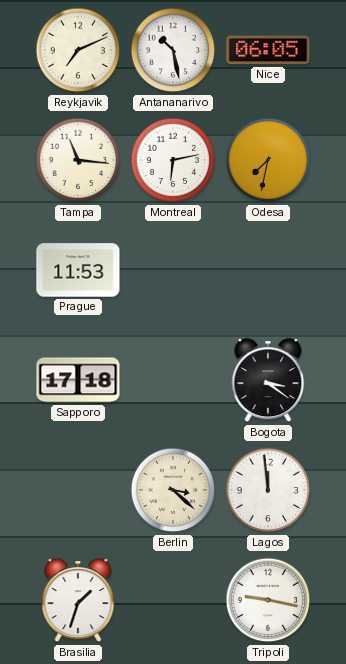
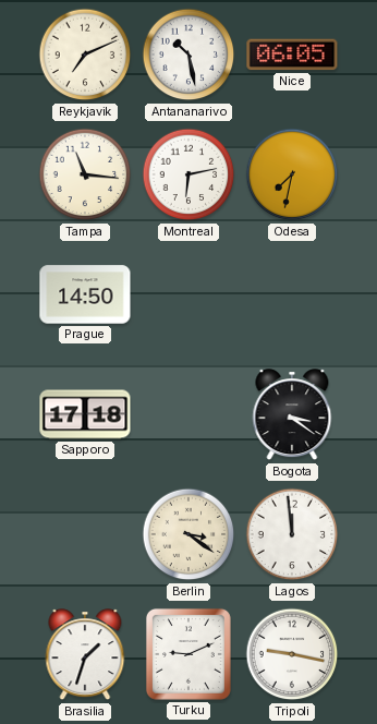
Prague: 11:53 -> 14:50
Berlin: 3:22 -> 3:21
Turku: none -> 9:11
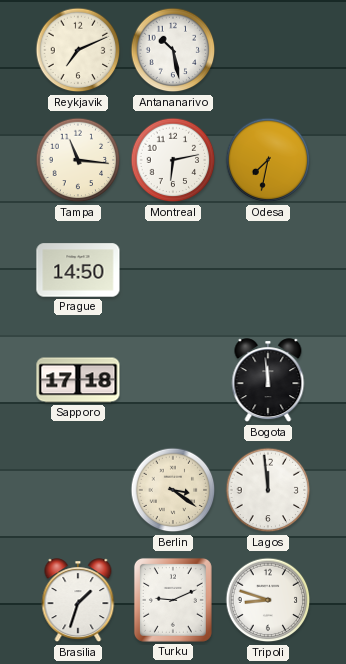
Nice: 06:05 -> none
Bogota: 3:21 -> 11:59
Tripoli: 9:17 -> 8:48
